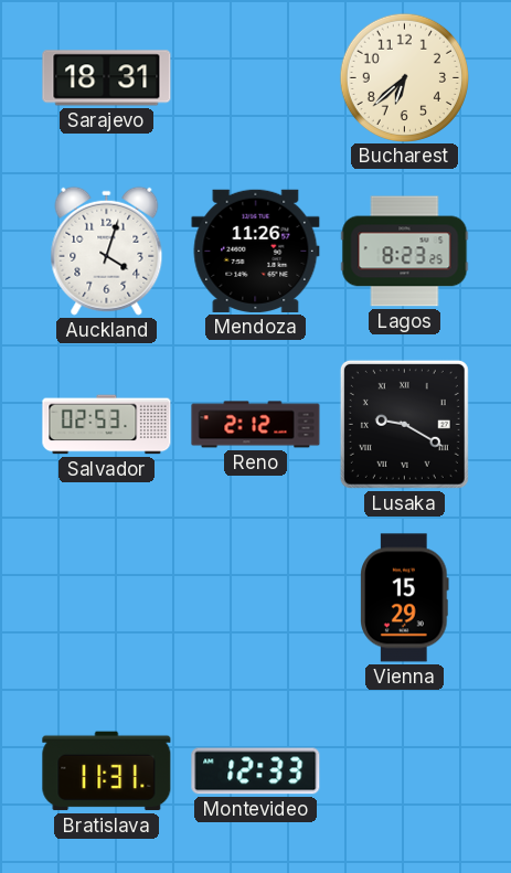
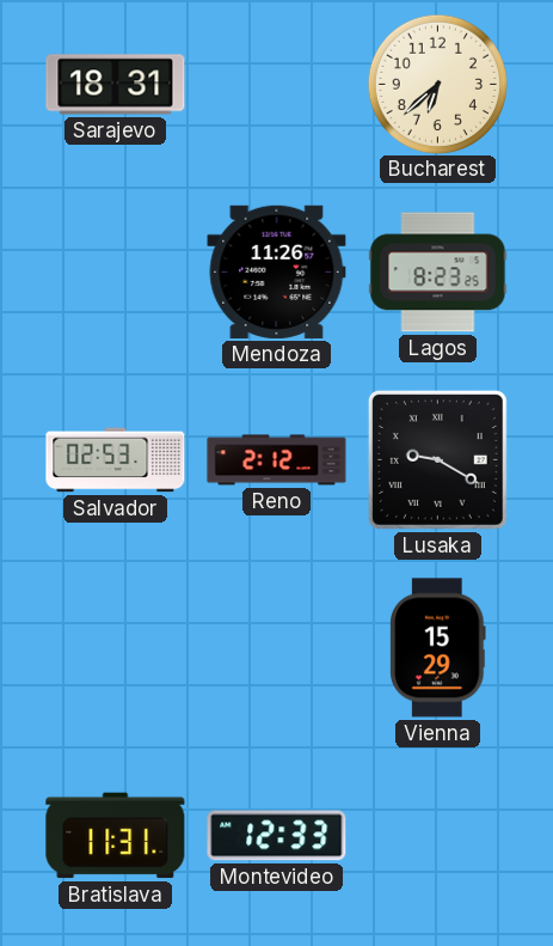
Auckland: 4:03 -> none
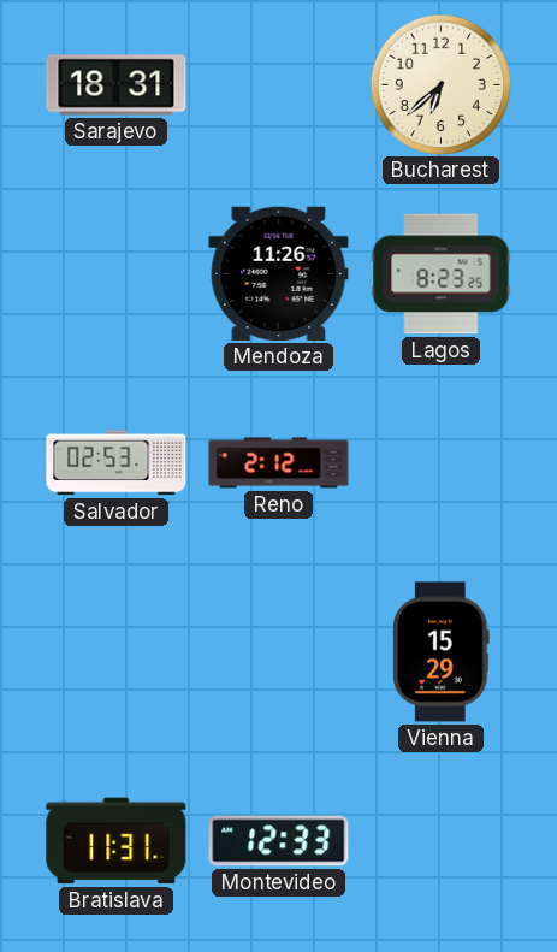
Lusaka: 9:20 -> none
